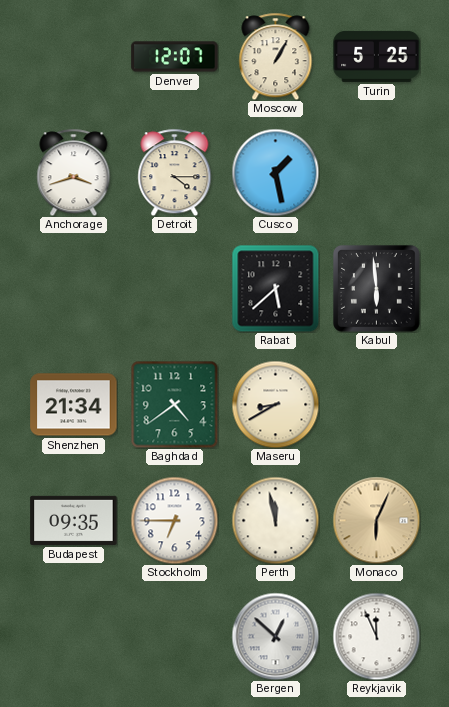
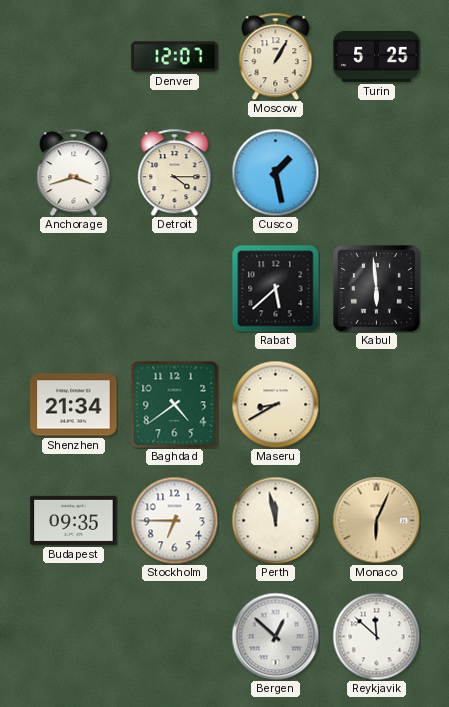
Reykjavik: 11:56 -> 11:52
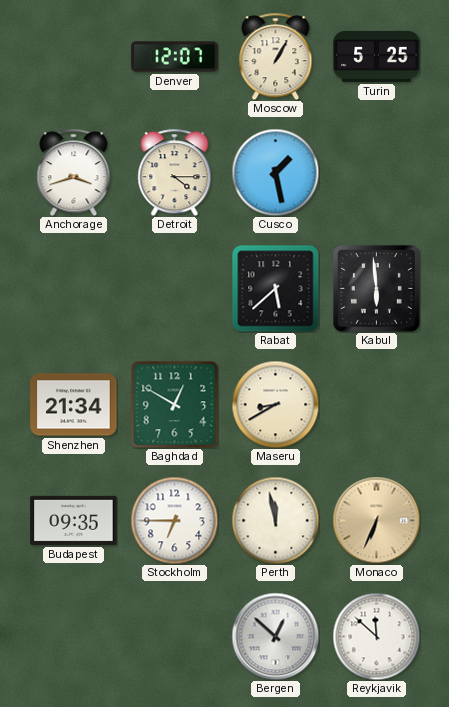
Baghdad: 4:39 -> 12:50
Monaco: 6:04 -> 6:34
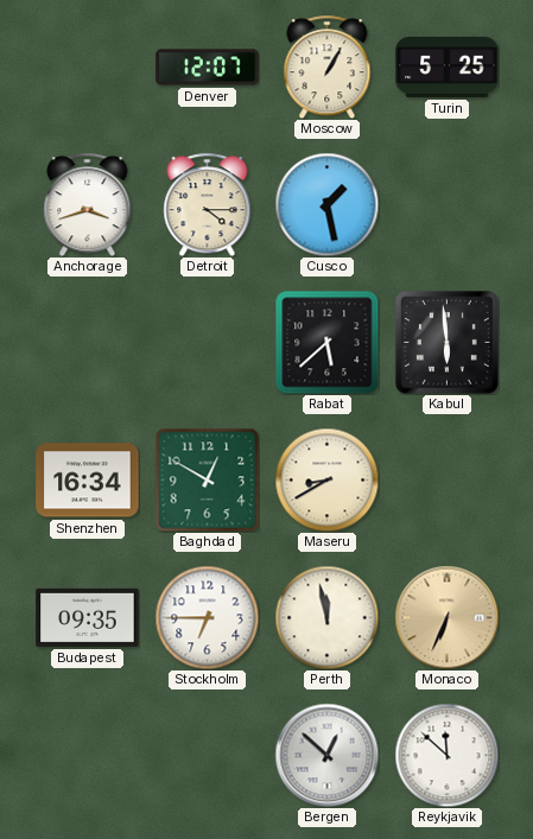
Shenzhen: 21:34 -> 16:34
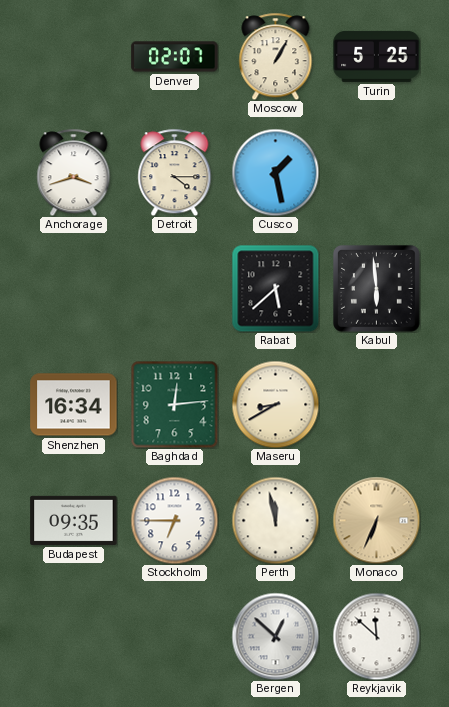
Denver: 12:07 -> 02:07
Baghdad: 12:50 -> 12:14
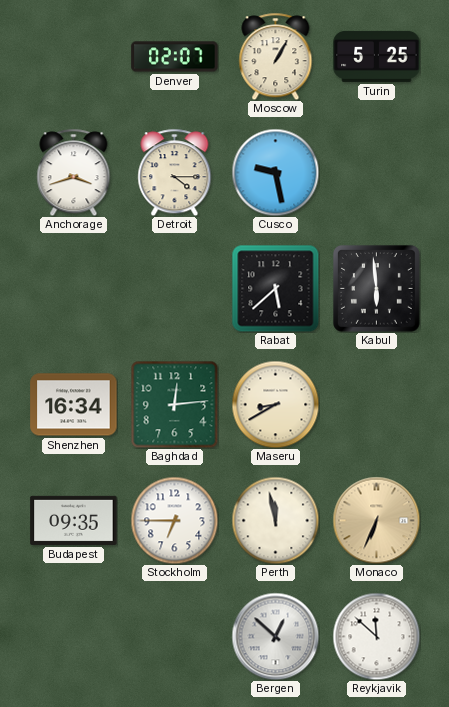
Cusco: 1:28 -> 9:28
